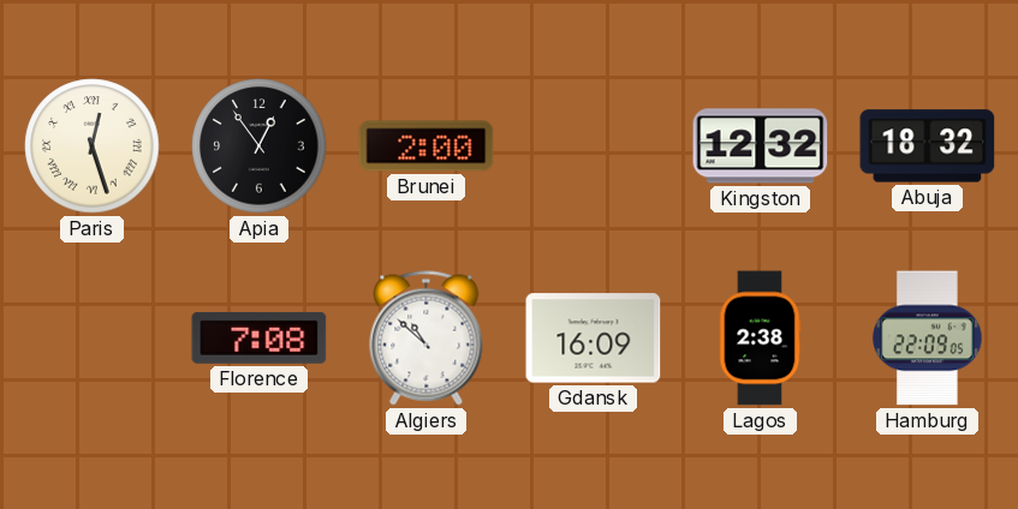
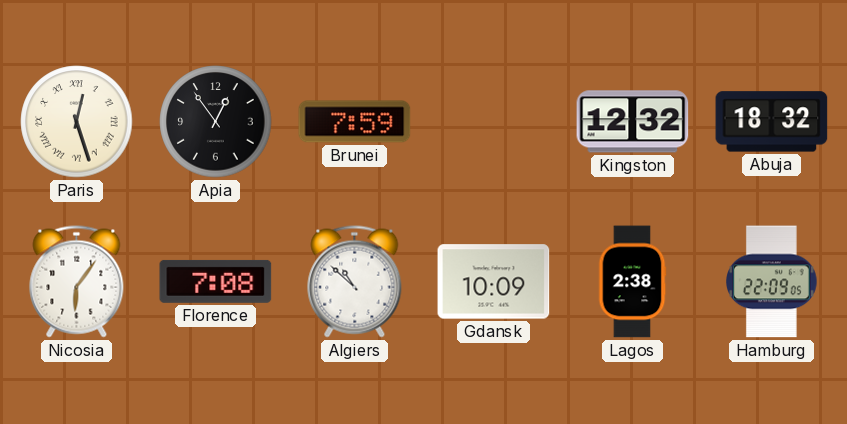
Brunei: 2:00 -> 7:59
Nicosia: none -> 6:06
Gdansk: 16:09 -> 10:09
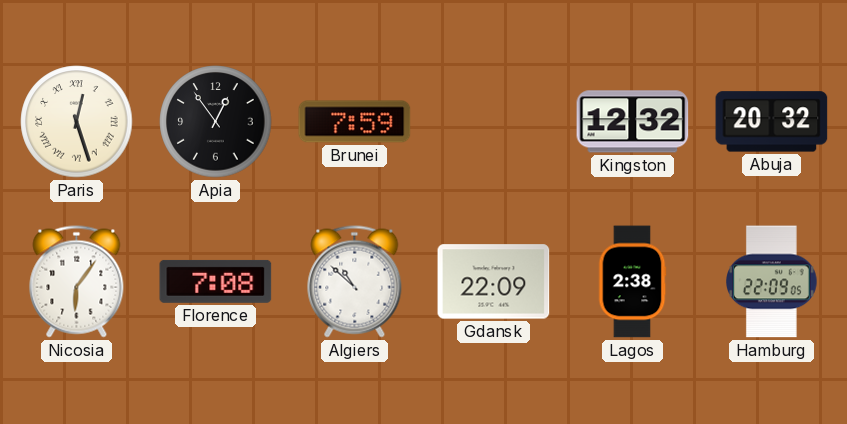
Abuja: 18:32 -> 20:32
Gdansk: 10:09 -> 22:09
